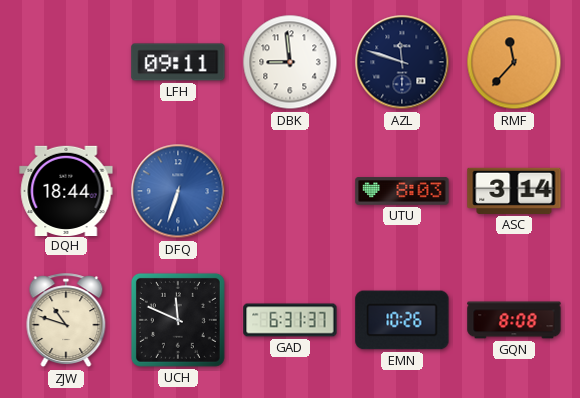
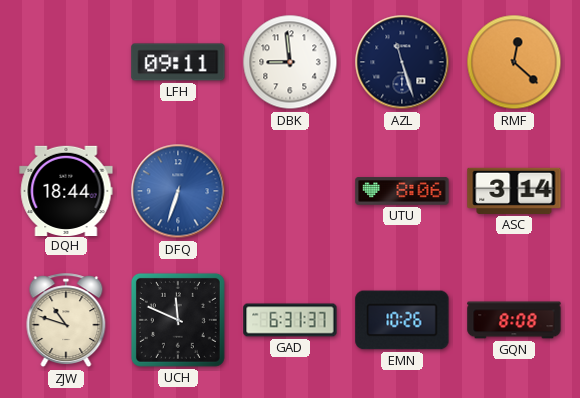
AZL: 11:48 -> 11:27
RMF: 11:37 -> 12:22
UTU: 8:03 -> 8:06
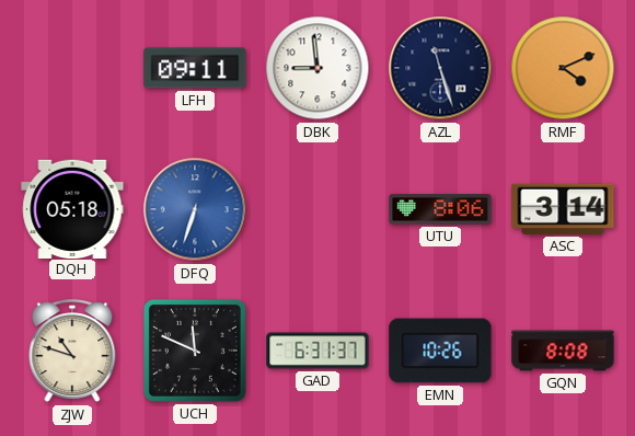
RMF: 12:22 -> 4:11
DQH: 18:44 -> 05:18
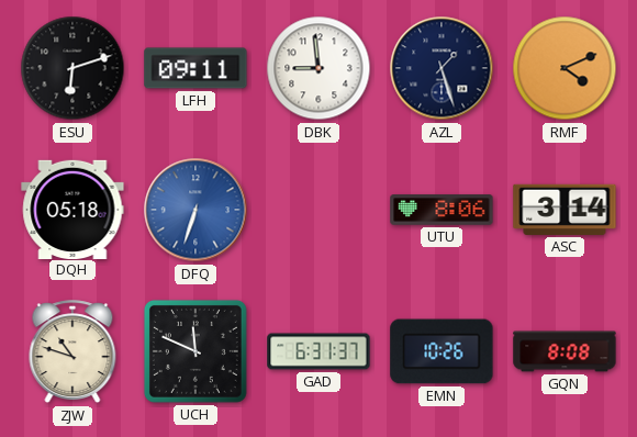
ESU: none -> 6:12
AZL: 11:27 -> 1:27
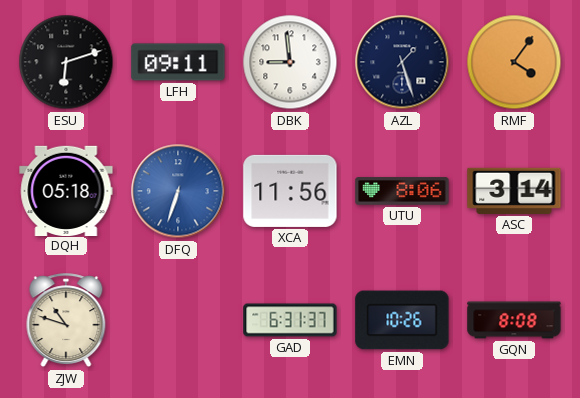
RMF: 4:11 -> 4:06
XCA: none -> 11:56
UCH: 11:49 -> none
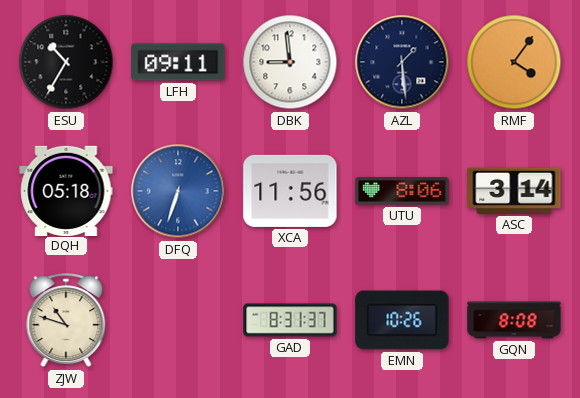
ESU: 6:12 -> 10:35
AZL: 1:27 -> 1:29
GAD: 6:31 -> 8:31
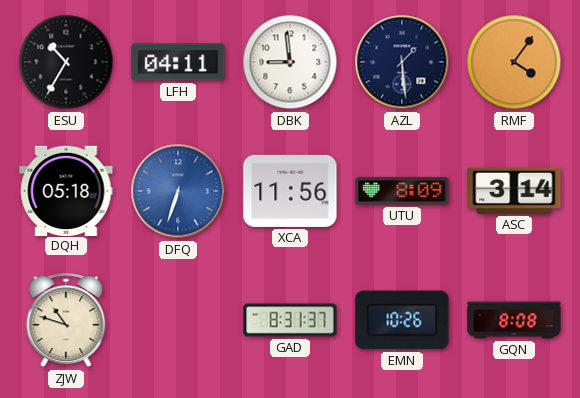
LFH: 09:11 -> 04:11
UTU: 8:06 -> 8:09
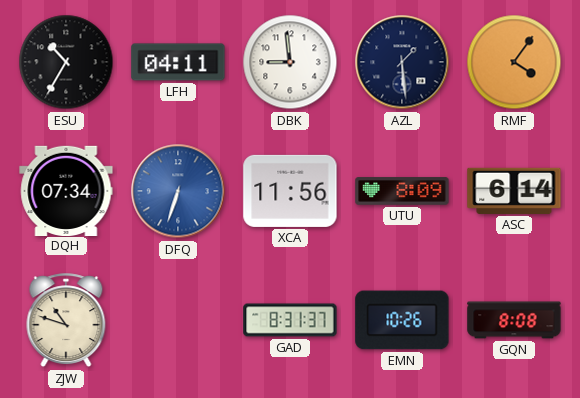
DQH: 05:18 -> 07:34
ASC: 3:14 -> 6:14
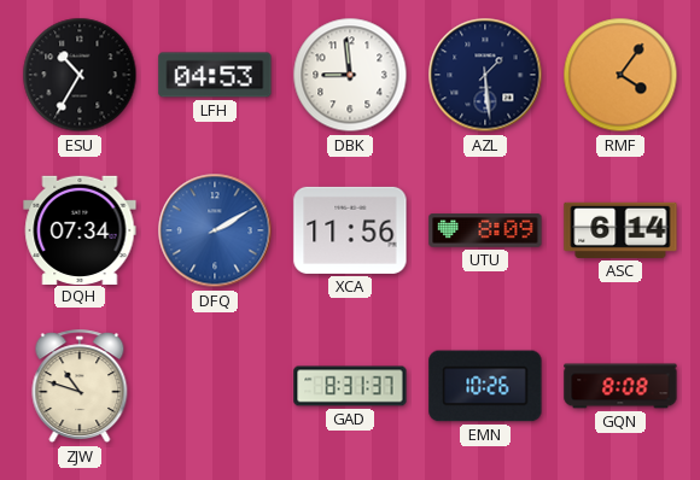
LFH: 04:11 -> 04:53
DFQ: 6:33 -> 2:10
